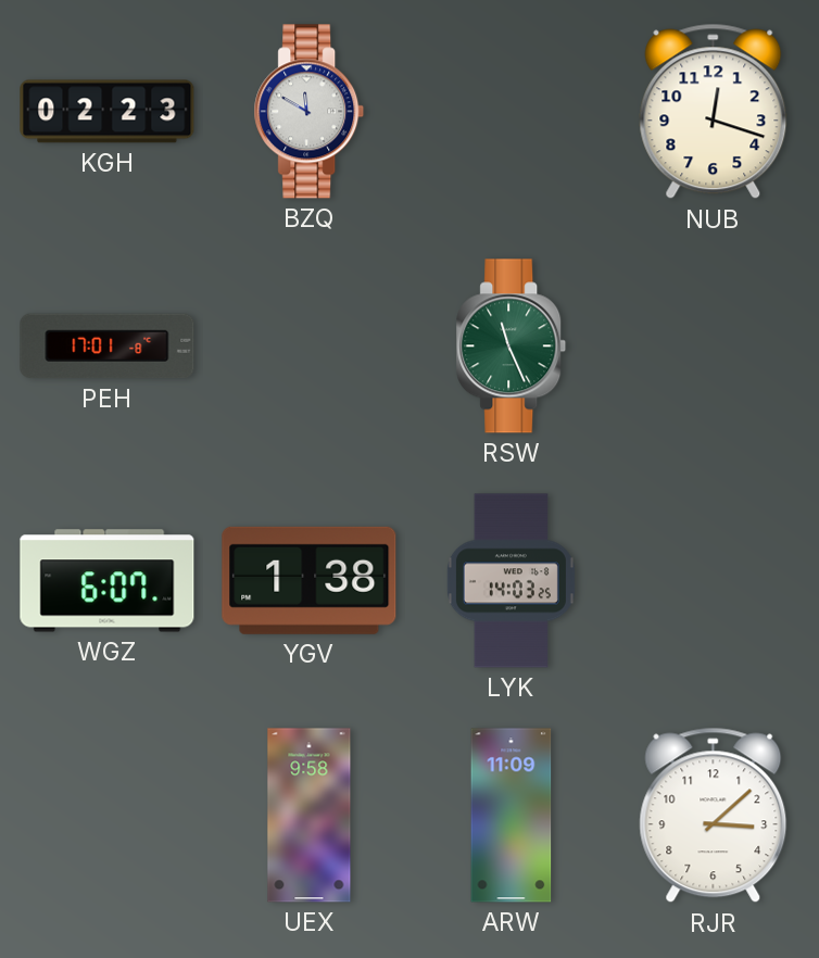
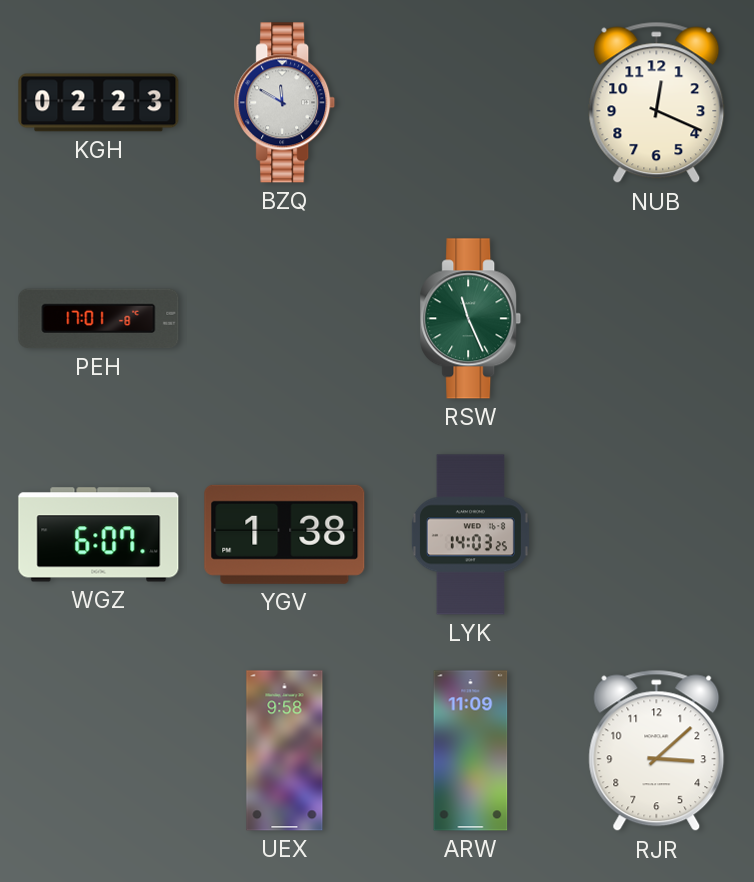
NUB: 12:18 -> 12:19
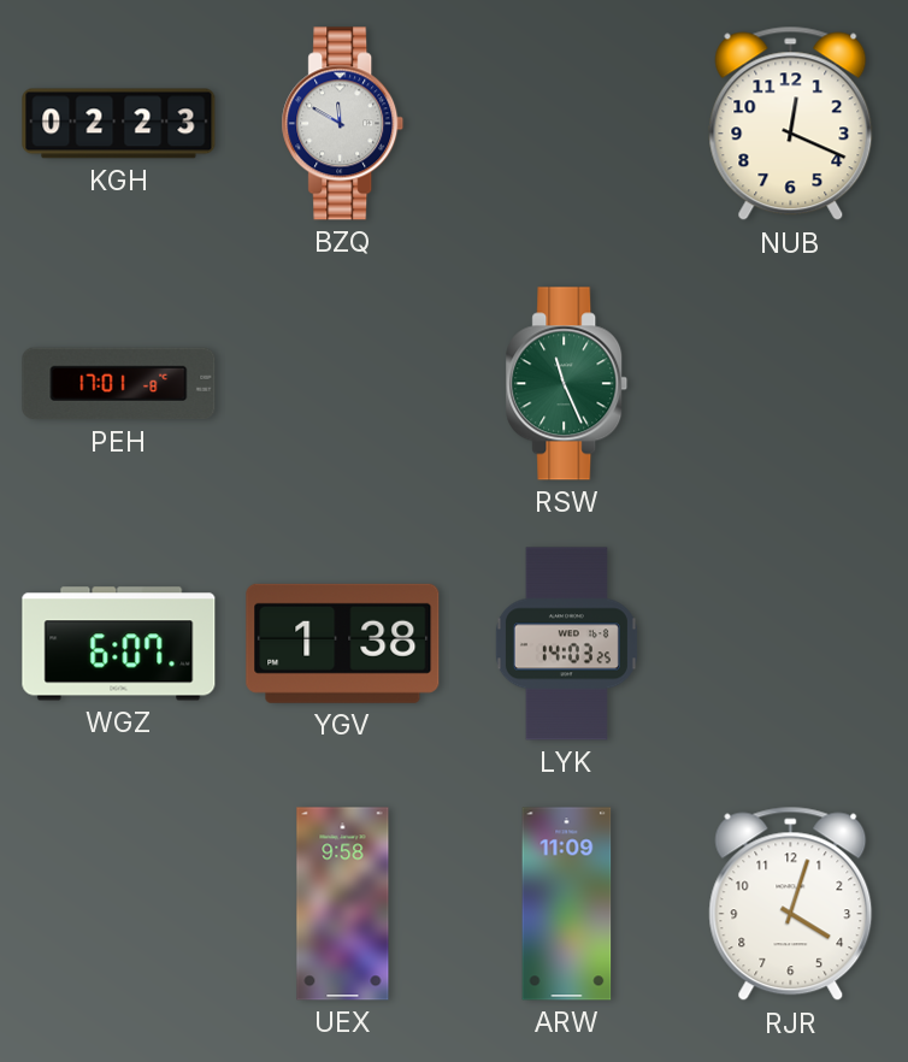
RJR: 3:08 -> 4:03
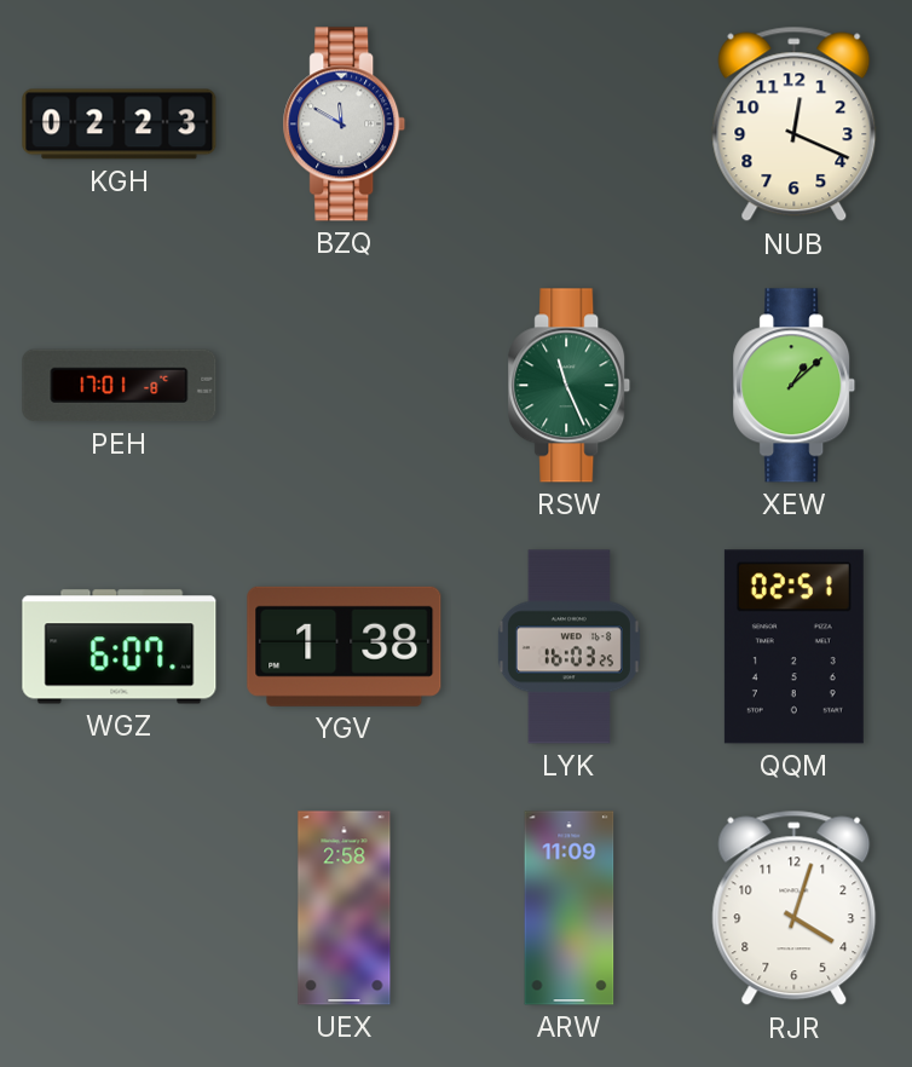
XEW: none -> 1:08
LYK: 14:03 -> 16:03
QQM: none -> 02:51
UEX: 9:58 -> 2:58
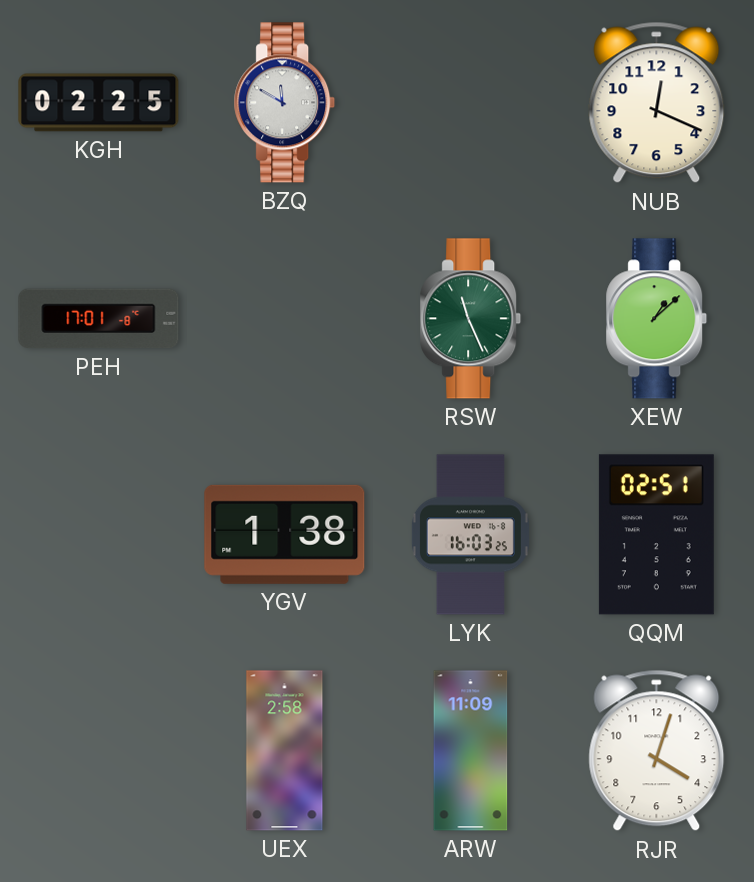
KGH: 02:23 -> 02:25
WGZ: 6:07 -> none
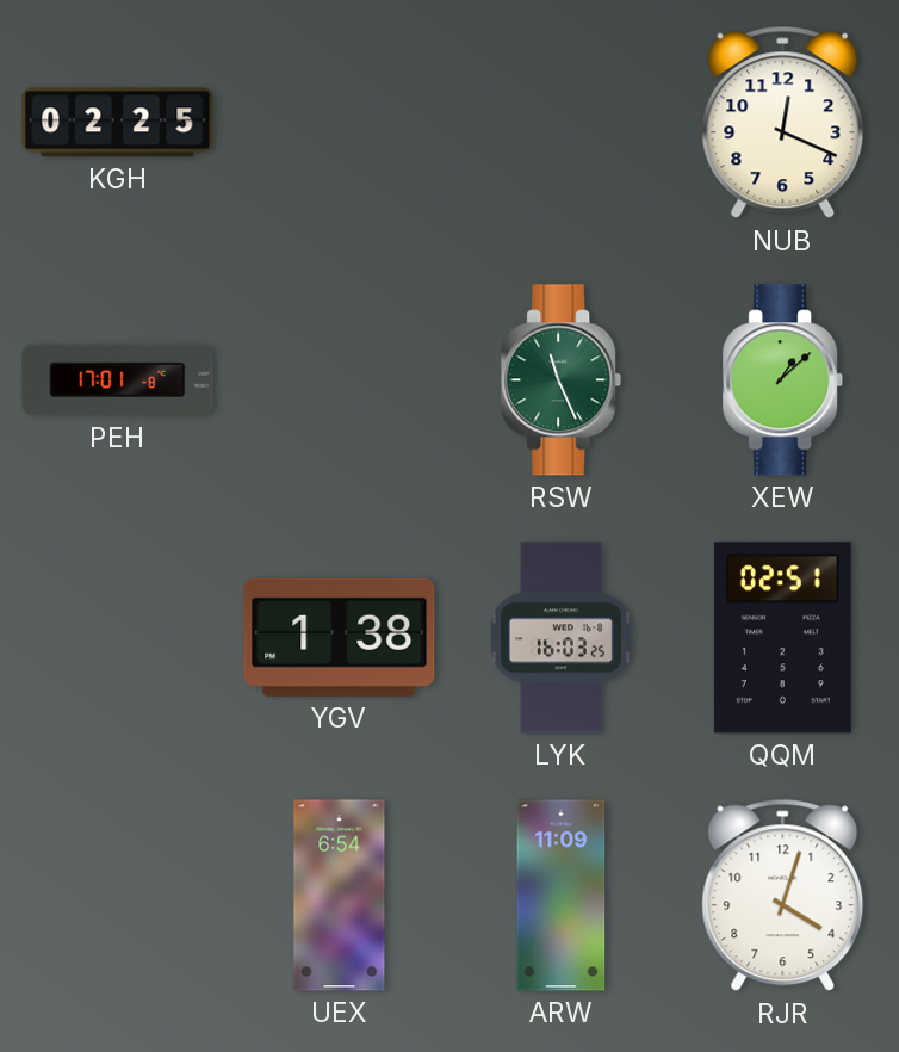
BZQ: 11:50 -> none
UEX: 2:58 -> 6:54
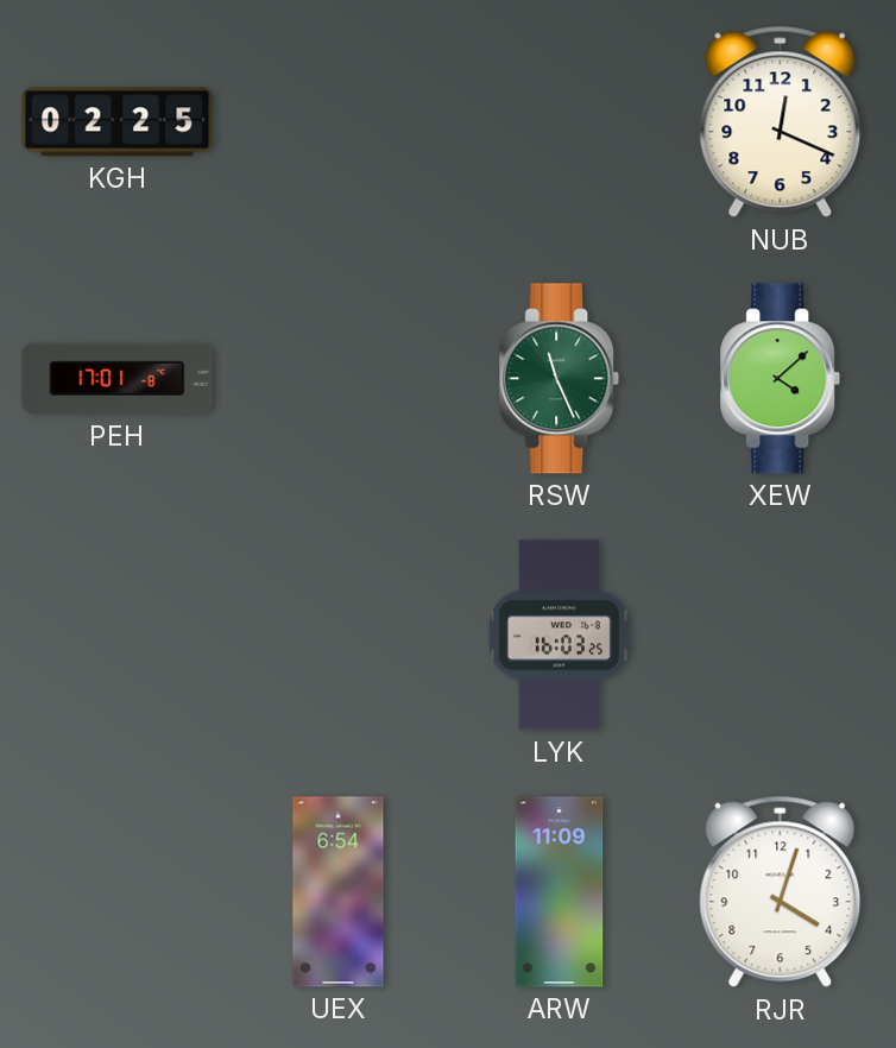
XEW: 1:08 -> 4:08
YGV: 1:38 -> none
QQM: 02:51 -> none
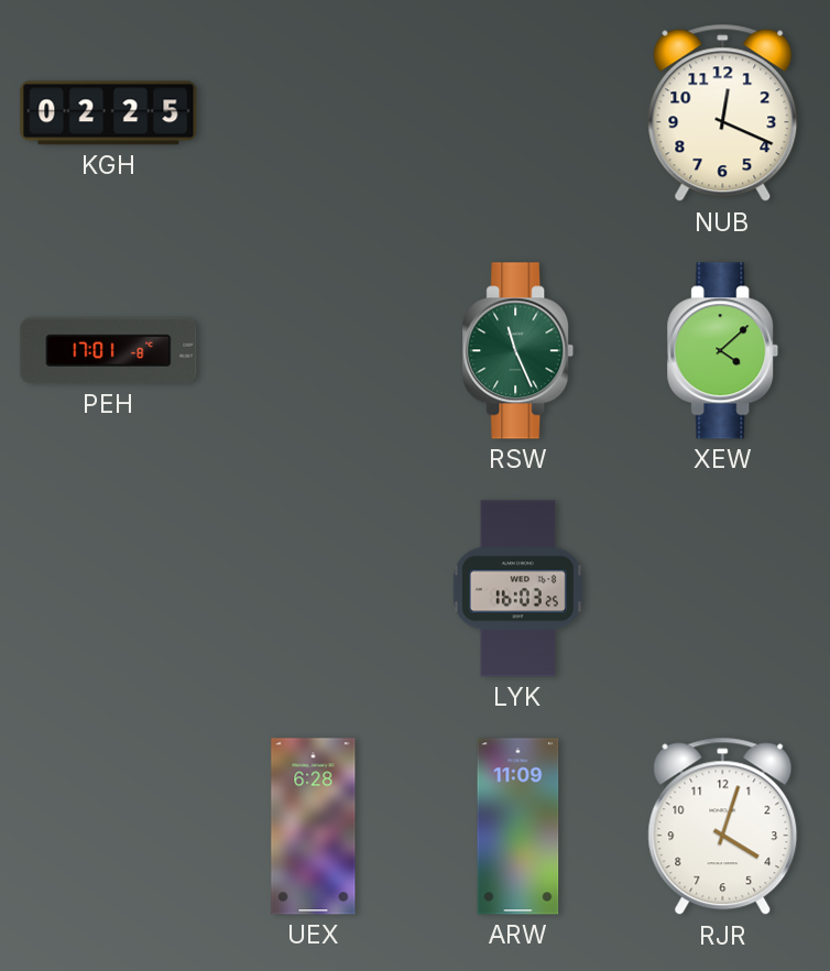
UEX: 6:54 -> 6:28
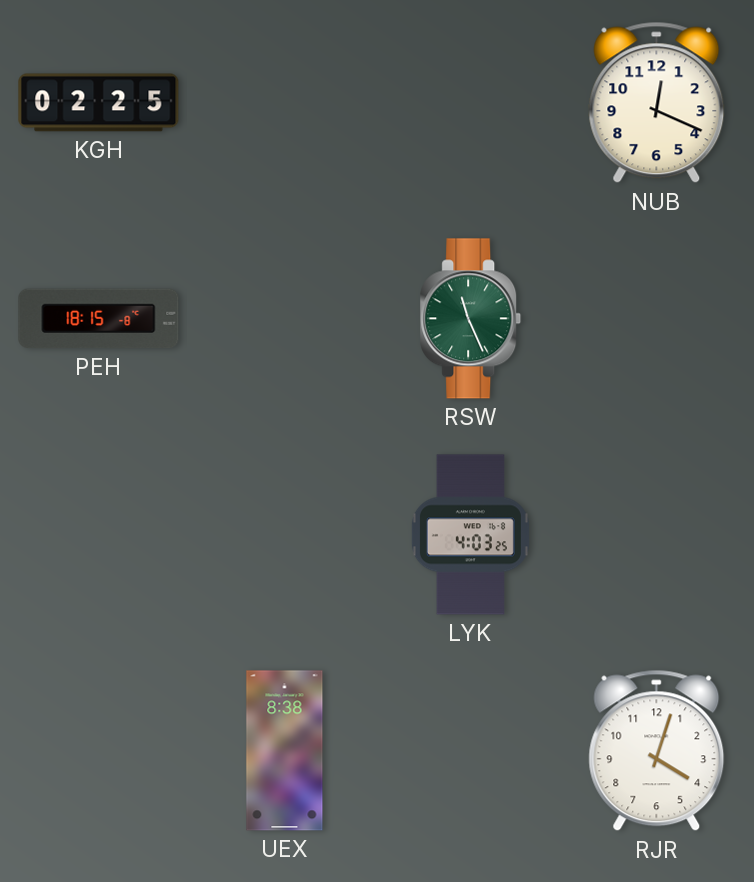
PEH: 17:01 -> 18:15
XEW: 4:08 -> none
LYK: 16:03 -> 4:03
UEX: 6:28 -> 8:38
ARW: 11:09 -> none
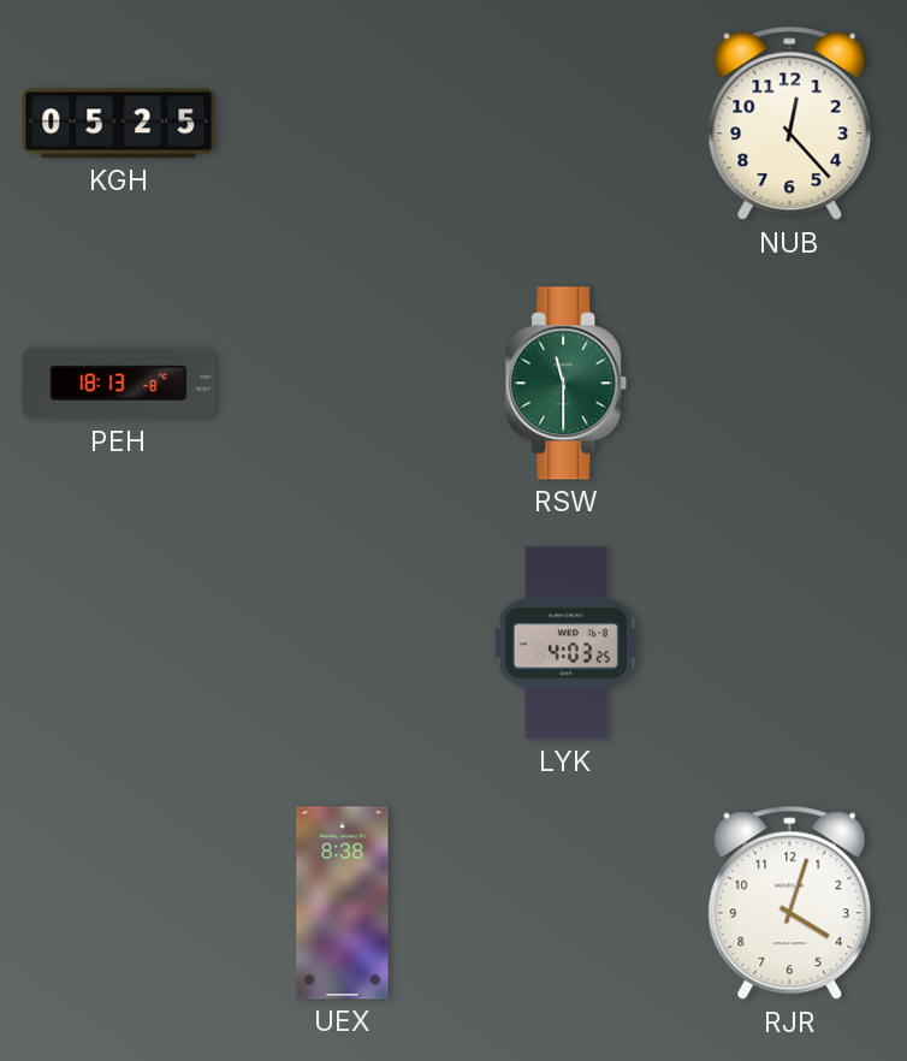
KGH: 02:25 -> 05:25
NUB: 12:19 -> 12:23
PEH: 18:15 -> 18:13
RSW: 11:26 -> 11:30
